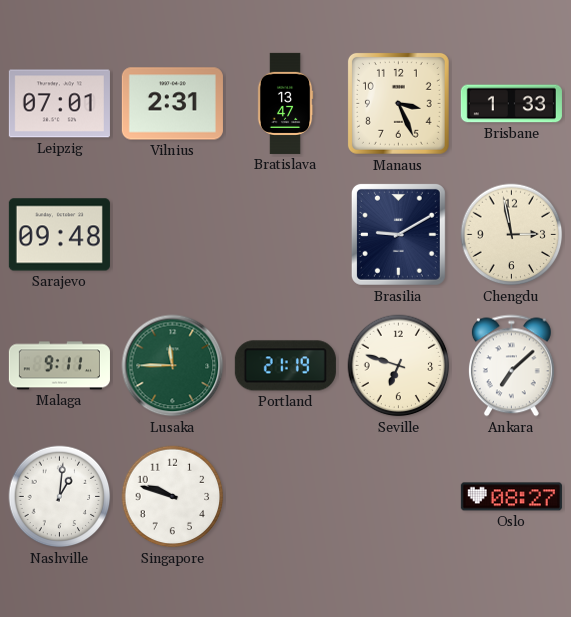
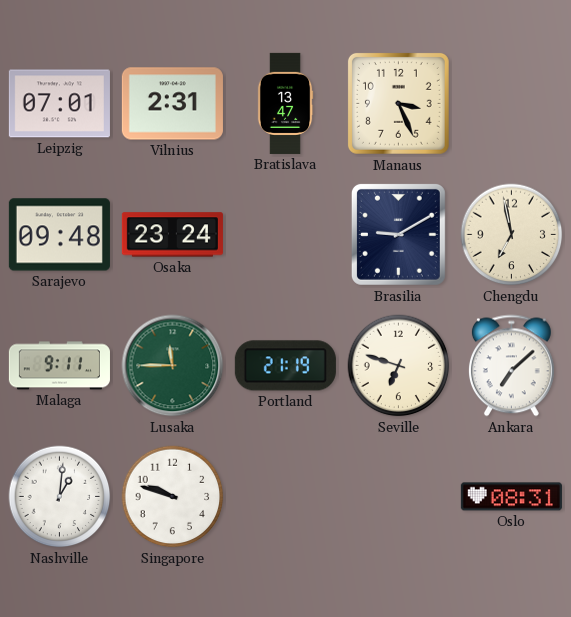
Brisbane: 1:33 -> none
Osaka: none -> 23:24
Chengdu: 2:58 -> 6:58
Oslo: 08:27 -> 08:31
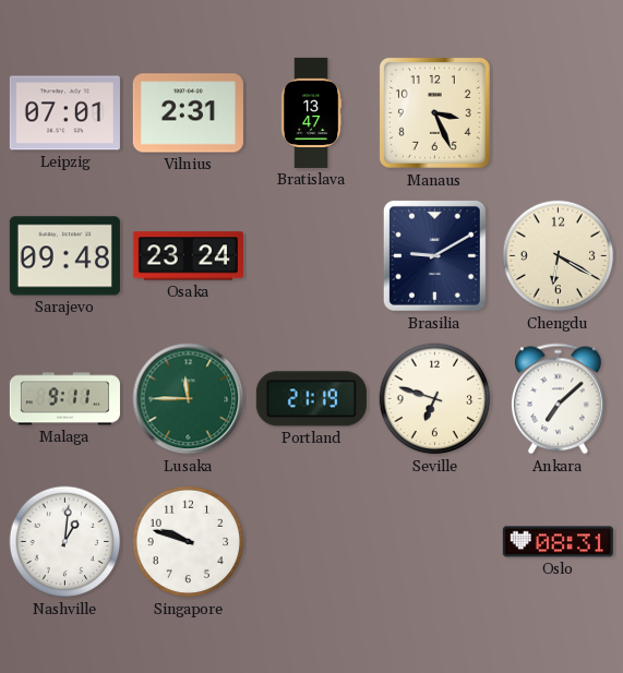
Chengdu: 6:58 -> 6:20
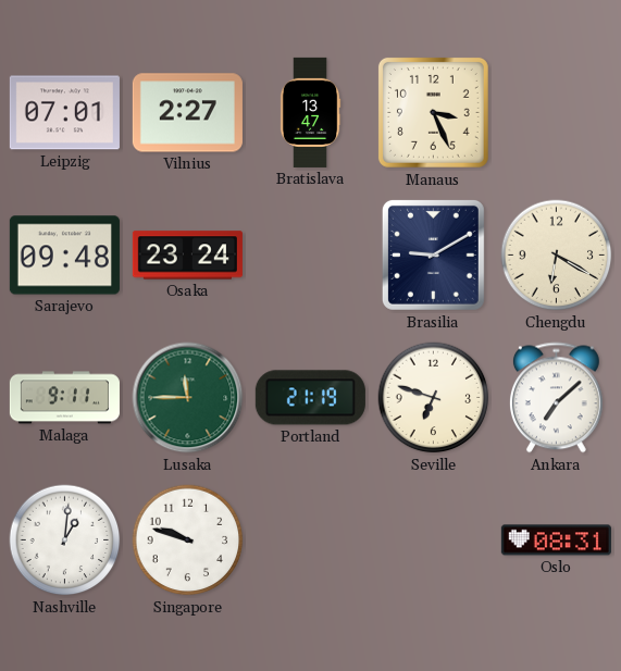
Vilnius: 2:31 -> 2:27
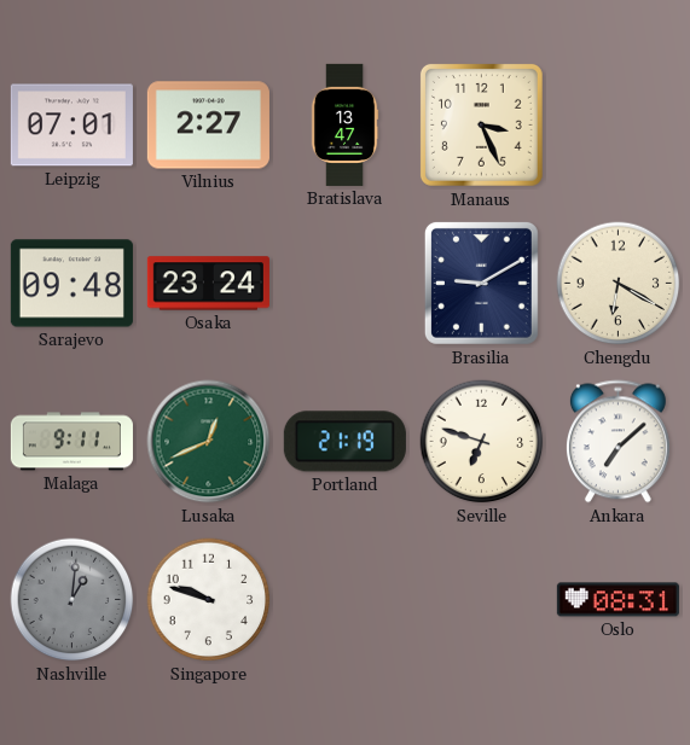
Lusaka: 11:45 -> 12:41
Nashville dial: white -> grey
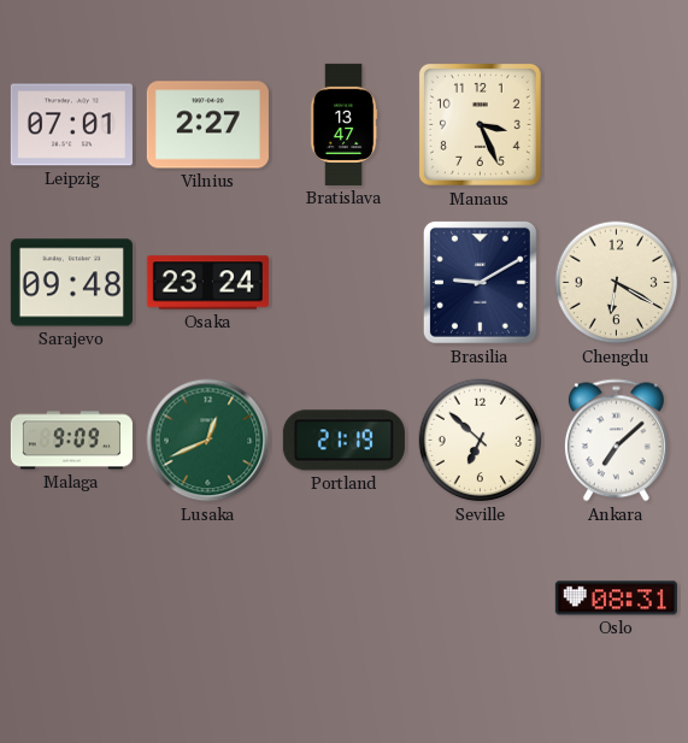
Malaga: 9:11 -> 9:09
Seville: 6:48 -> 6:52
Nashville: 1:01 -> none
Singapore: 9:48 -> none
